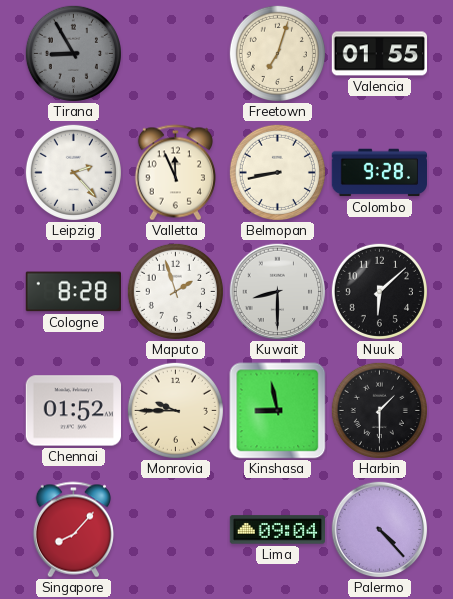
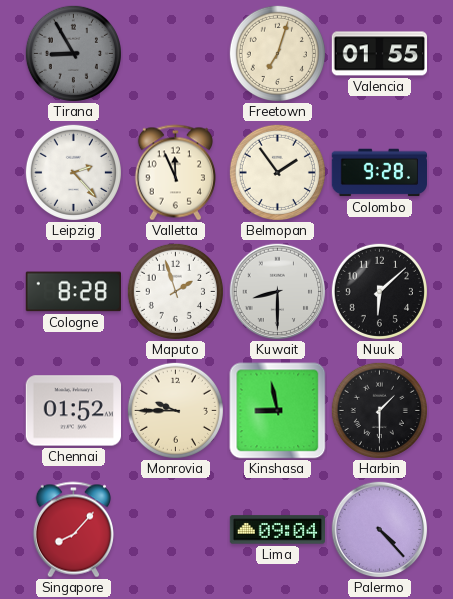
Belmopan: 8:43 -> 1:54
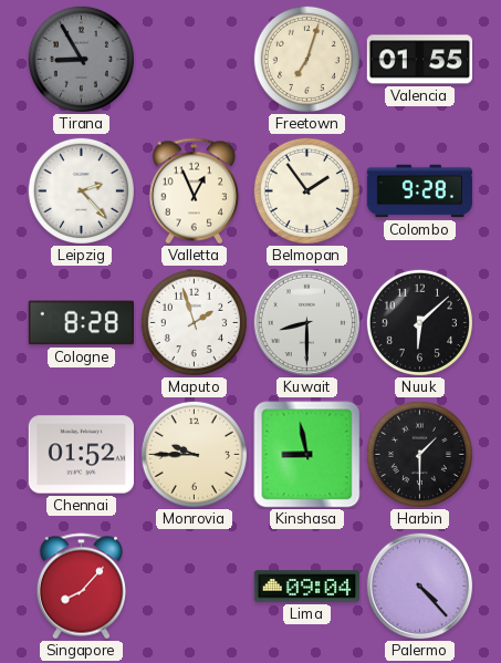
Valletta: 11:56 -> 12:56
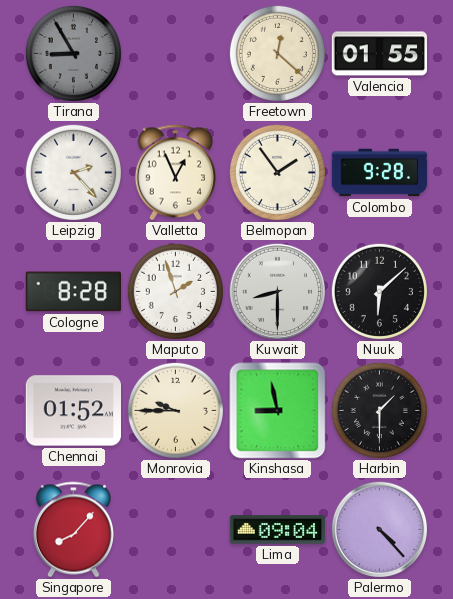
Freetown: 7:03 -> 12:22
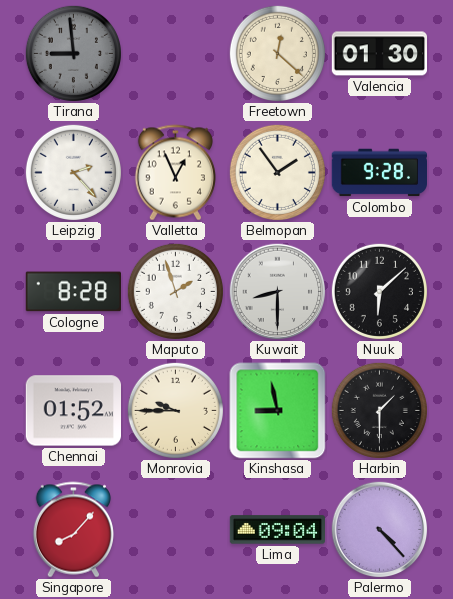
Tirana: 8:55 -> 8:59
Valencia: 01:55 -> 01:30
